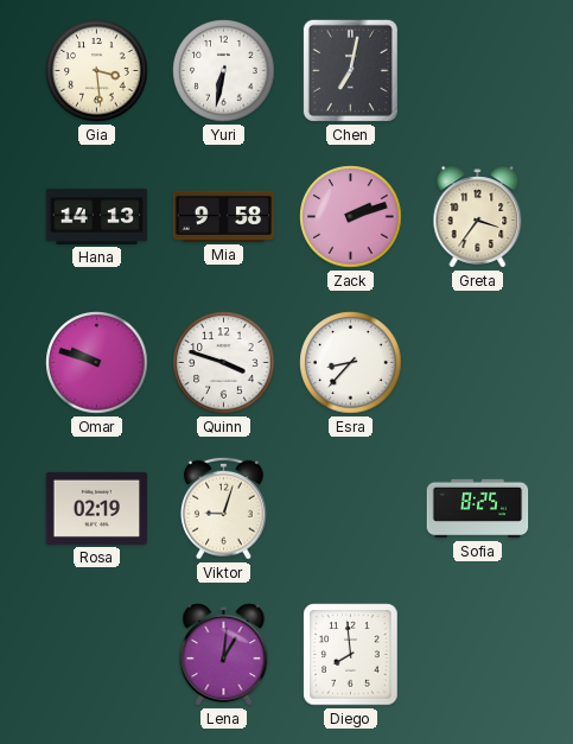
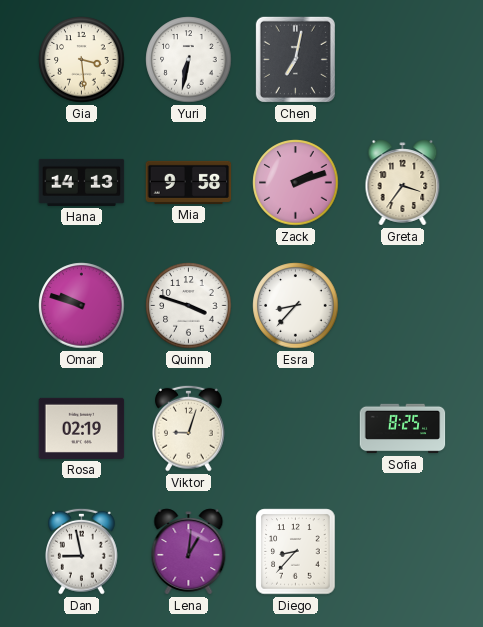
Dan: none -> 8:58
Diego: 7:59 -> 8:37
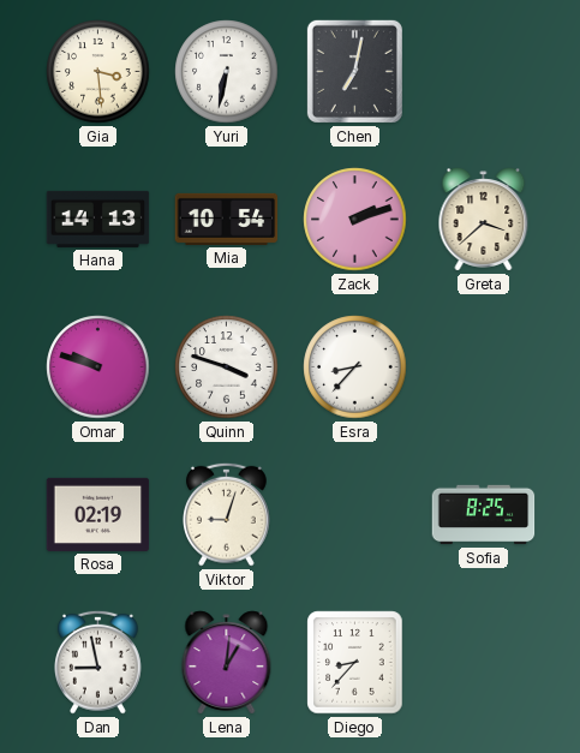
Mia: 9:58 -> 10:54
Greta: 3:36 -> 3:38
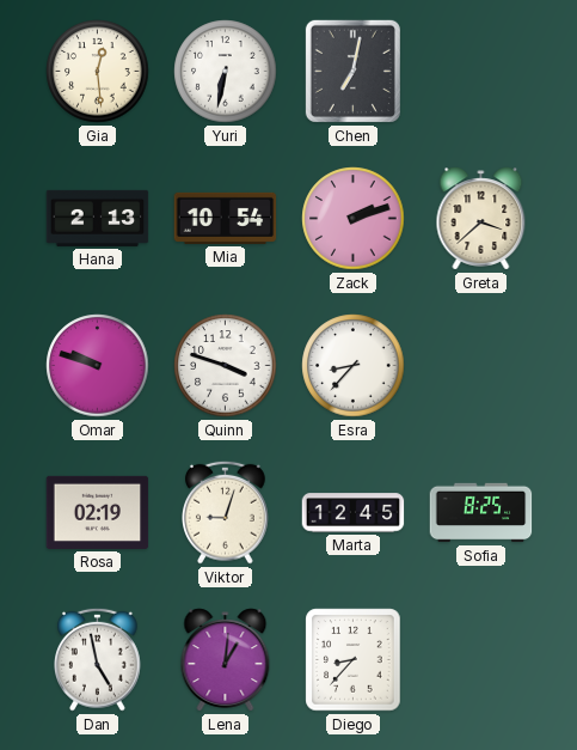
Gia: 3:29 -> 12:29
Hana: 14:13 -> 2:13
Marta: none -> 12:45
Dan: 8:58 -> 4:58
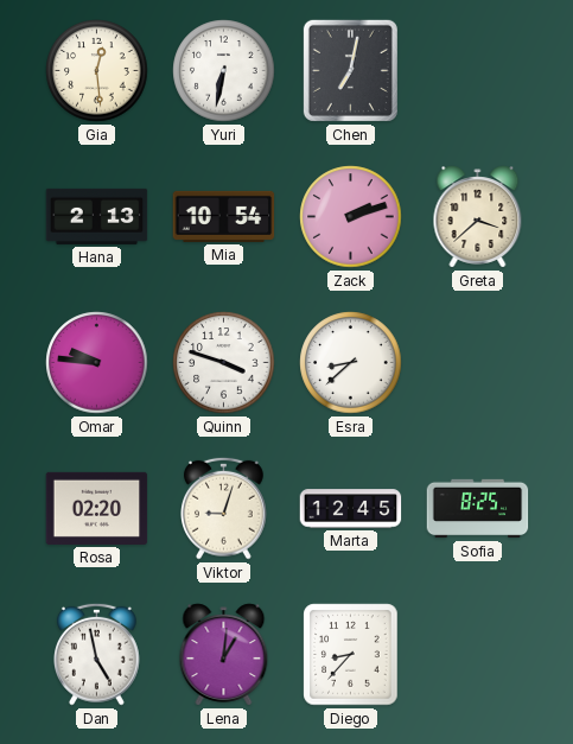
Omar: 9:48 -> 9:46
Esra: 8:37 -> 8:38
Rosa: 02:19 -> 02:20
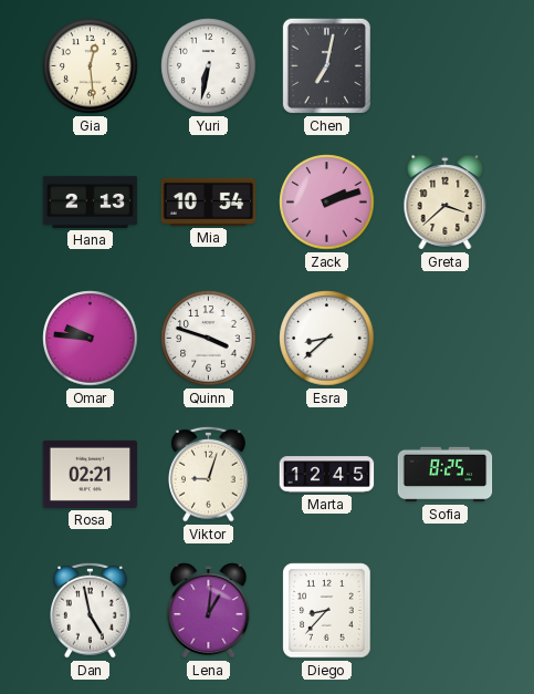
Rosa: 02:20 -> 02:21
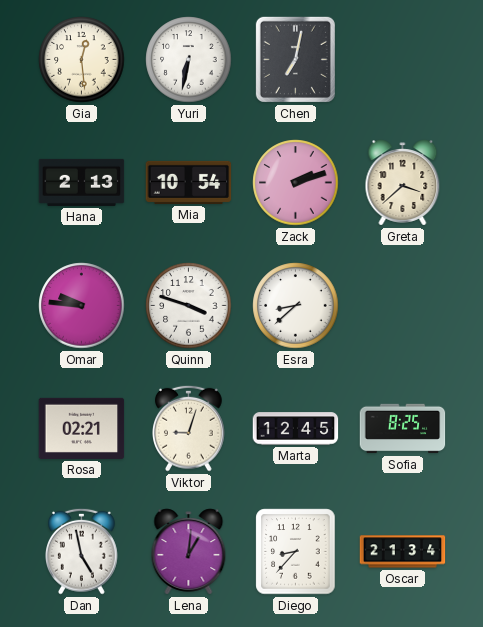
Oscar: none -> 21:34
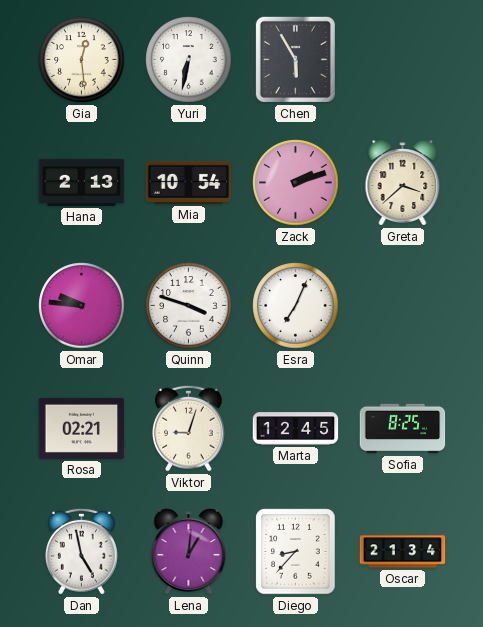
Chen: 7:02 -> 5:55
Esra: 8:38 -> 7:04
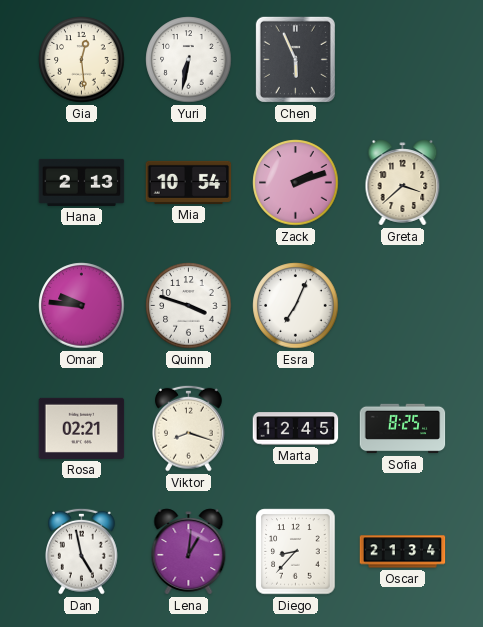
Chen: 5:55 -> 5:56
Viktor: 9:03 -> 8:18
